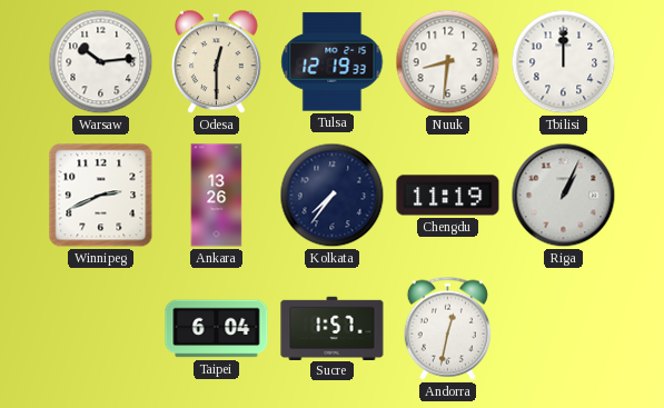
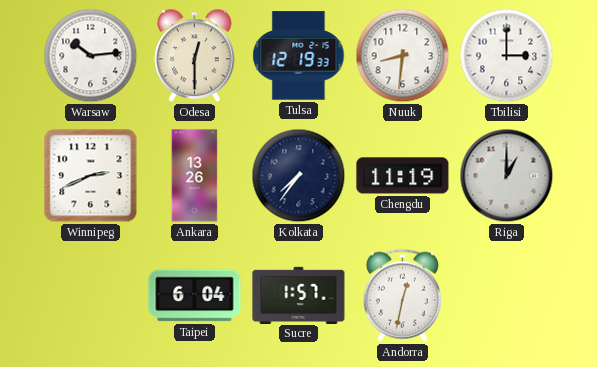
Tbilisi: 12:00 -> 3:00
Riga: 1:04 -> 1:00
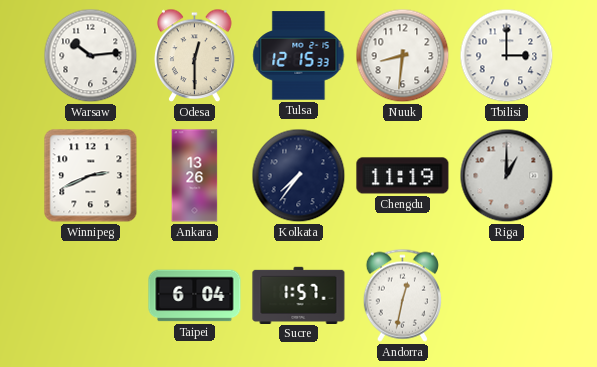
Tulsa: 12:19 -> 12:15
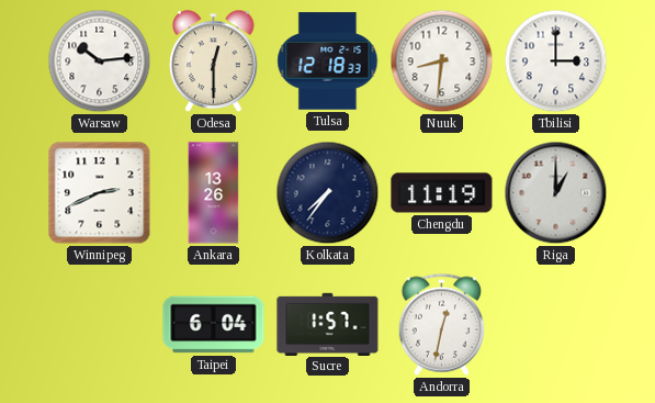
Tulsa: 12:15 -> 12:18
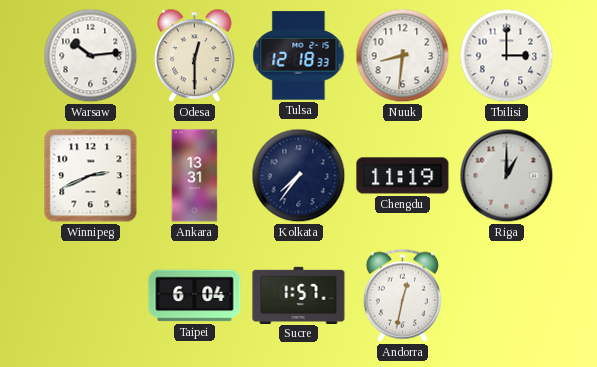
Ankara: 13:26 -> 13:31
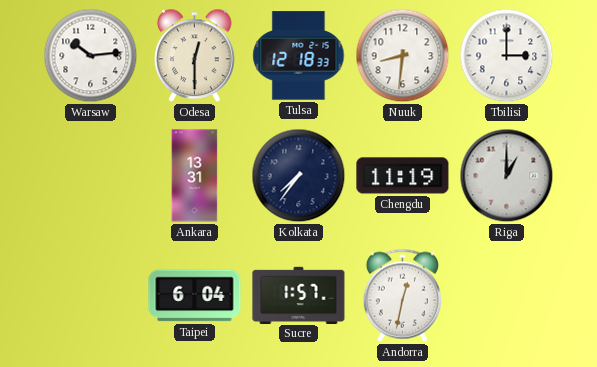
Winnipeg: 2:41 -> none
